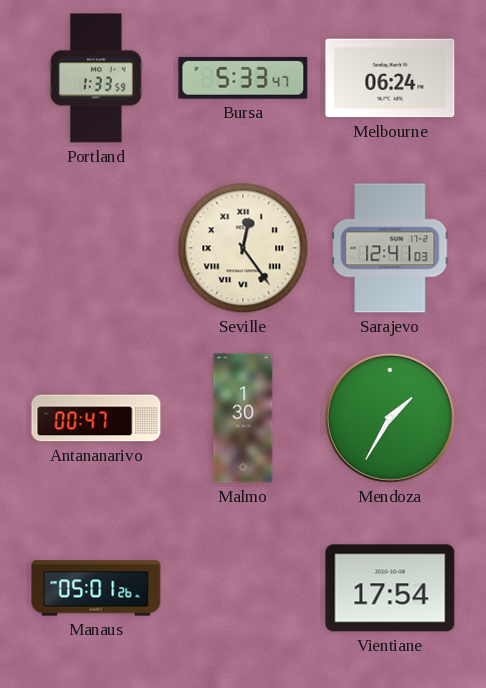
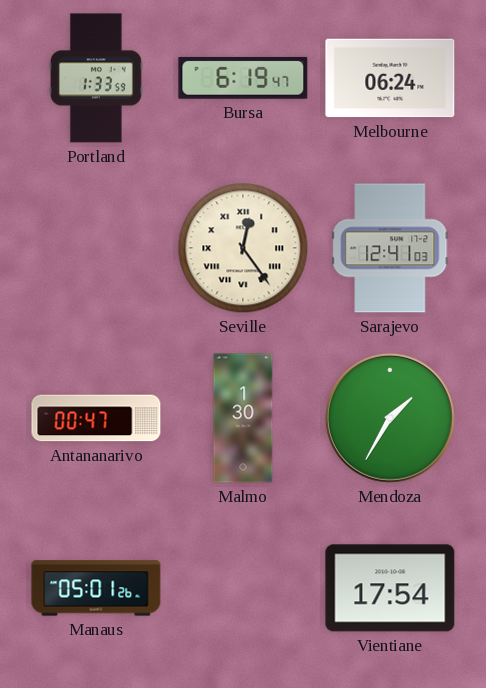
Bursa: 5:33 -> 6:19
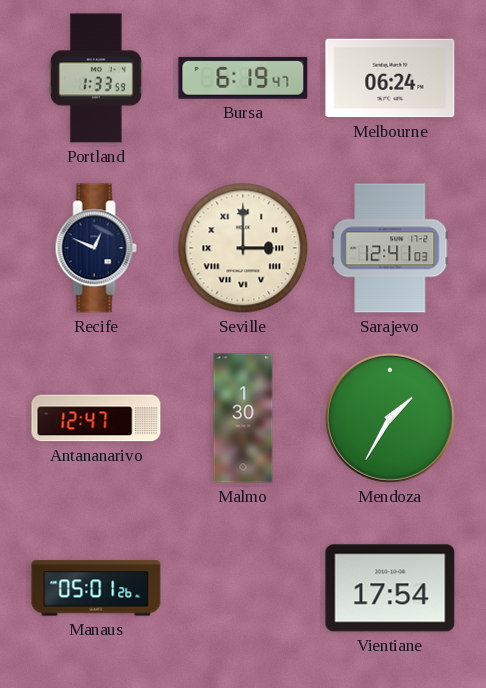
Recife: none -> 12:49
Seville: 12:24 -> 3:00
Antananarivo: 00:47 -> 12:47
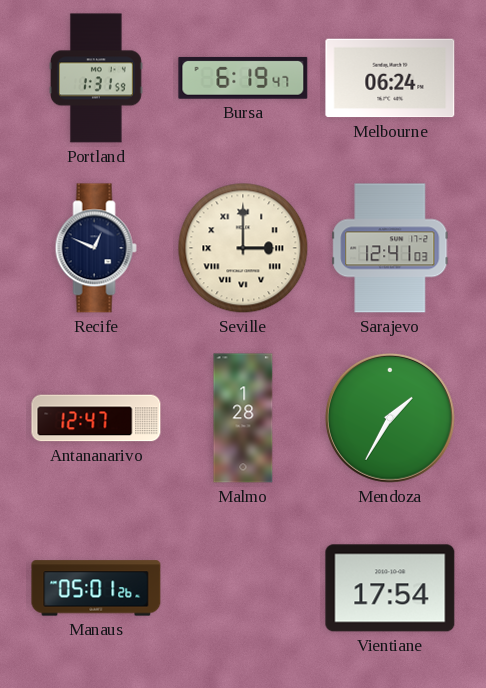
Portland: 1:33 -> 1:31
Malmo: 1:30 -> 1:28
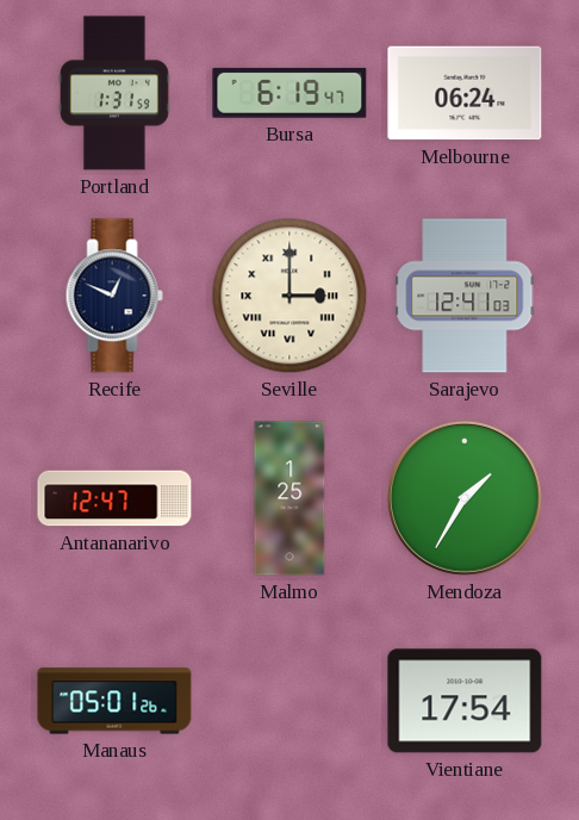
Malmo: 1:28 -> 1:25
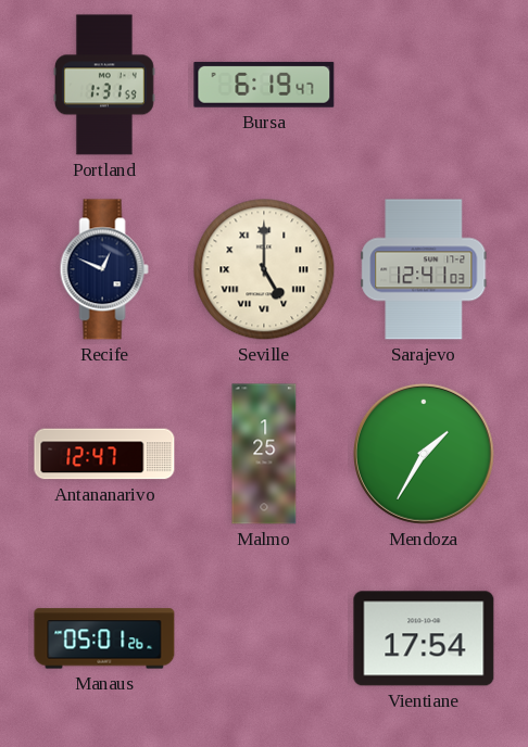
Melbourne: 06:24 -> none
Seville: 3:00 -> 5:00
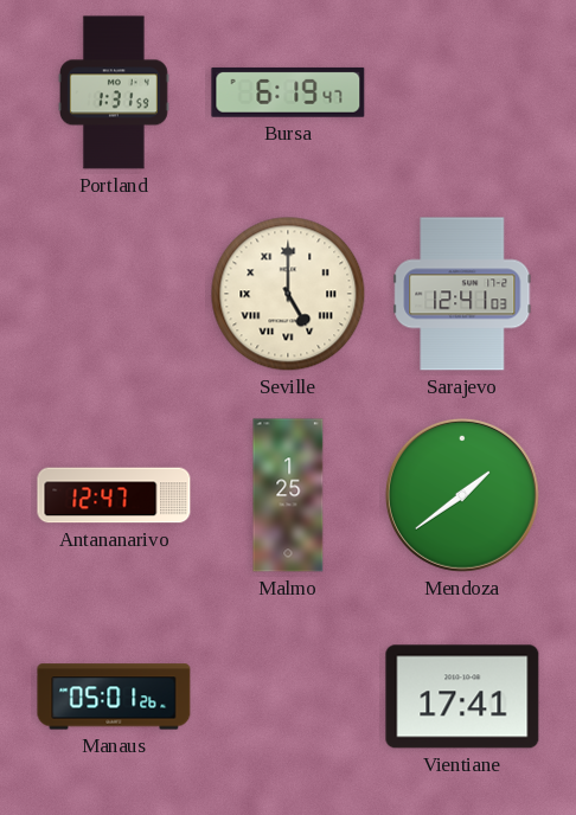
Recife: 12:49 -> none
Mendoza: 1:35 -> 1:39
Vientiane: 17:54 -> 17:41
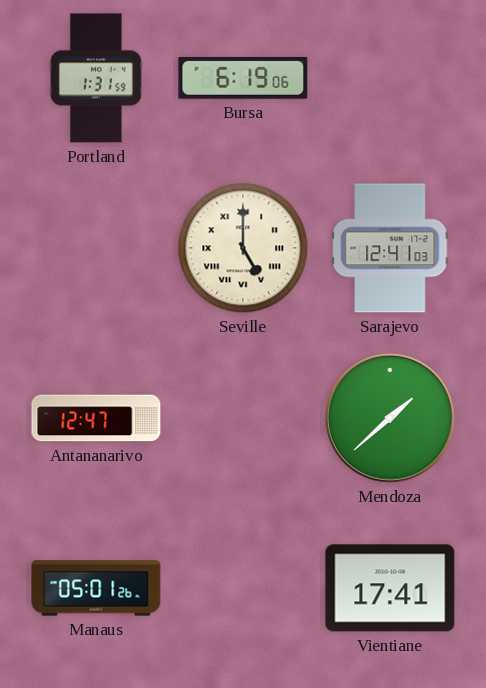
Bursa: 6:19:47 -> 6:19:06
Malmo: 1:25 -> none
Mendoza: 1:39 -> 1:38
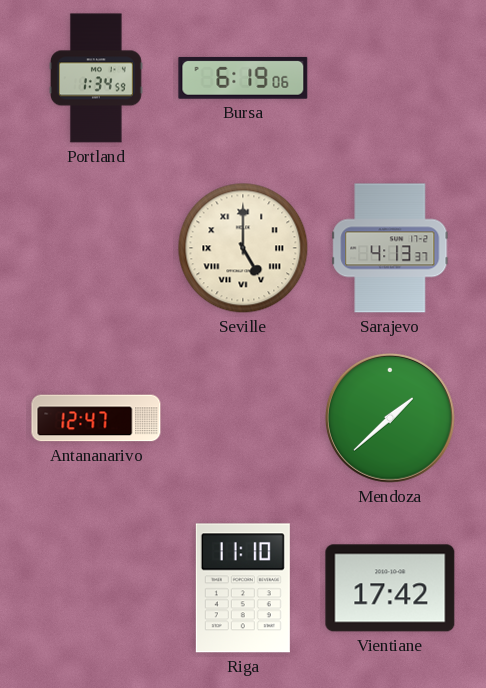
Portland: 1:31 -> 1:34
Sarajevo: 12:41 -> 4:13
Manaus: 05:01 -> none
Riga: none -> 11:10
Vientiane: 17:41 -> 17:42
